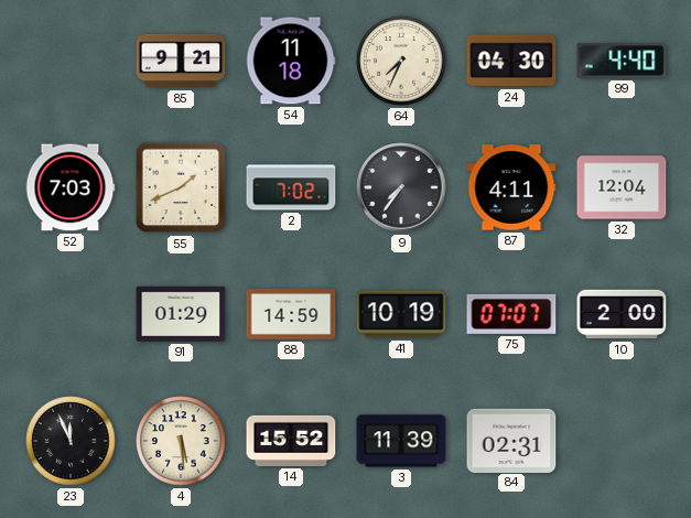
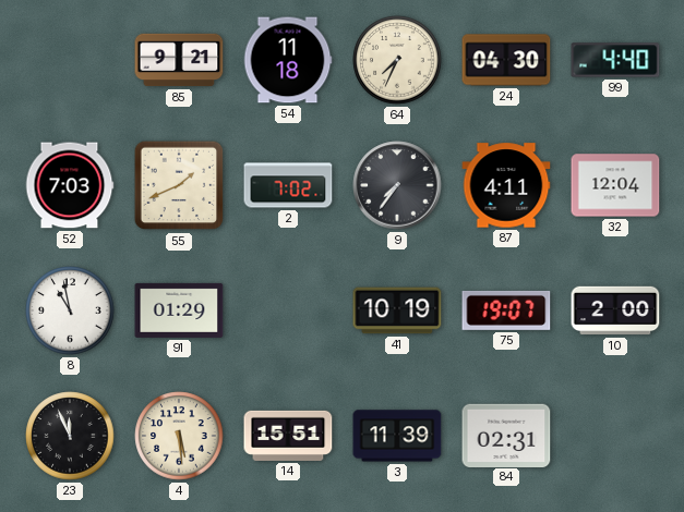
8: none -> 10:58
88: 14:59 -> none
75: 07:07 -> 19:07
14: 15:52 -> 15:51
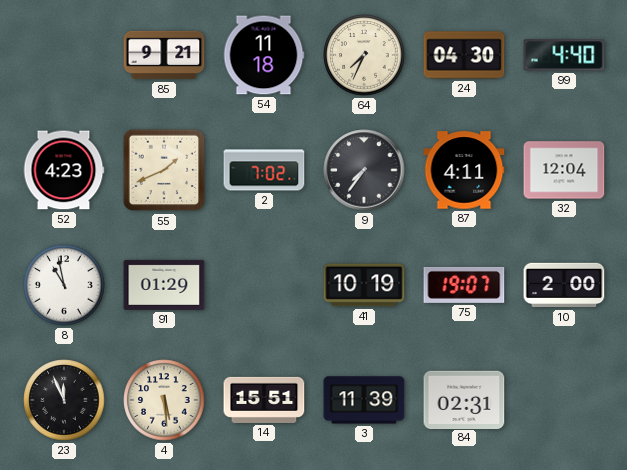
52: 7:03 -> 4:23
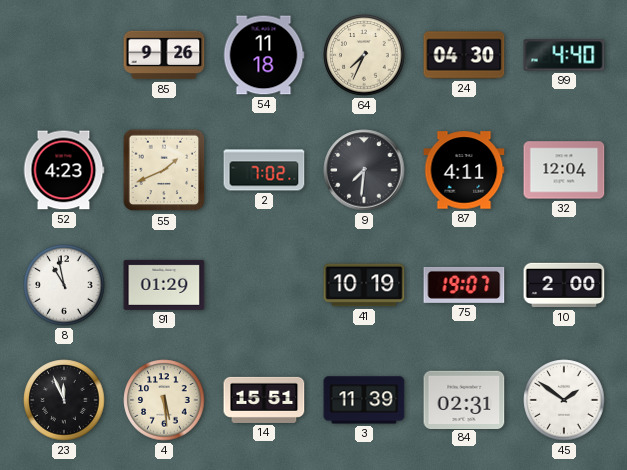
85: 9:21 -> 9:26
9: 7:36 -> 7:31
45: none -> 1:51
